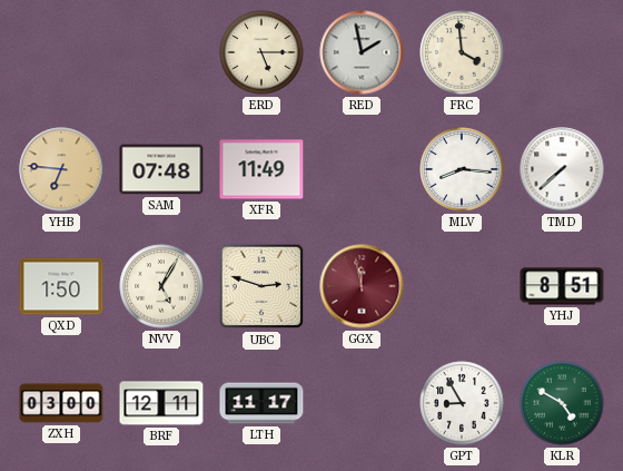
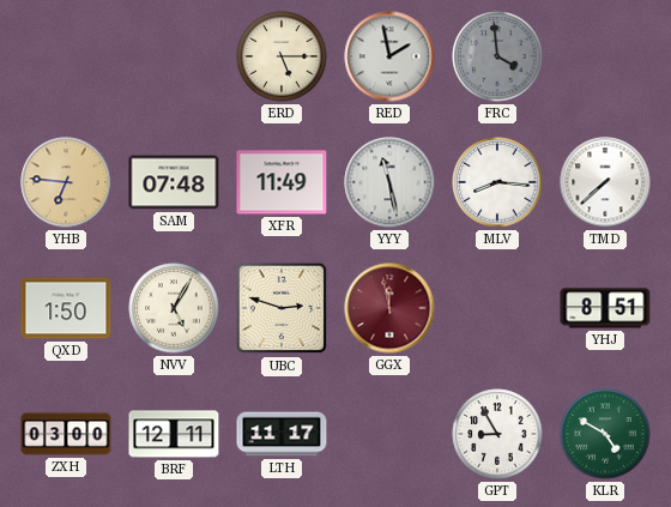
FRC dial: cream -> grey
YYY: none -> 11:28
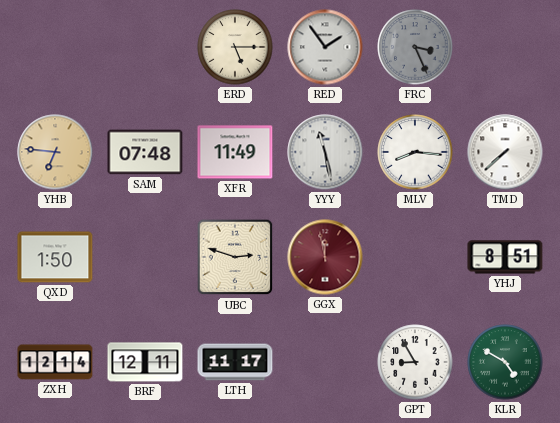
RED: 1:58 -> 1:54
FRC: 3:59 -> 3:26
NVV: 5:05 -> none
ZXH: 03:00 -> 12:14
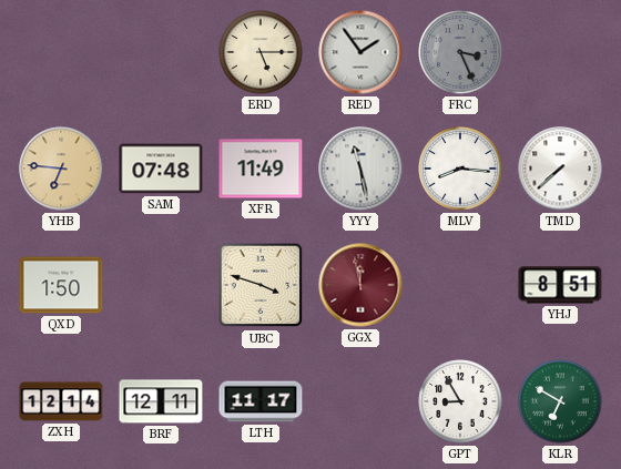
UBC: 2:48 -> 3:48
KLR: 4:50 -> 6:50
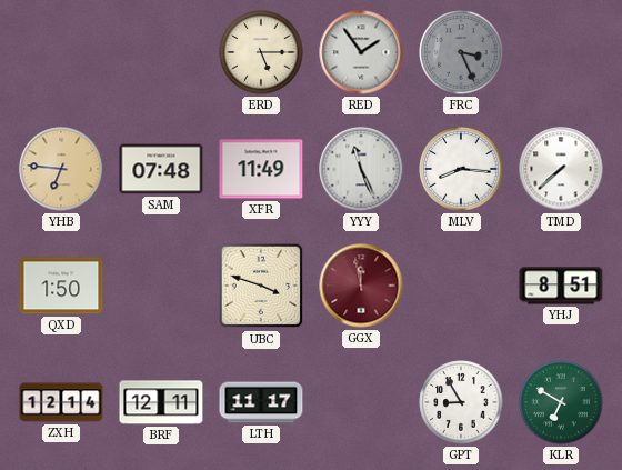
YYY: 11:28 -> 11:26
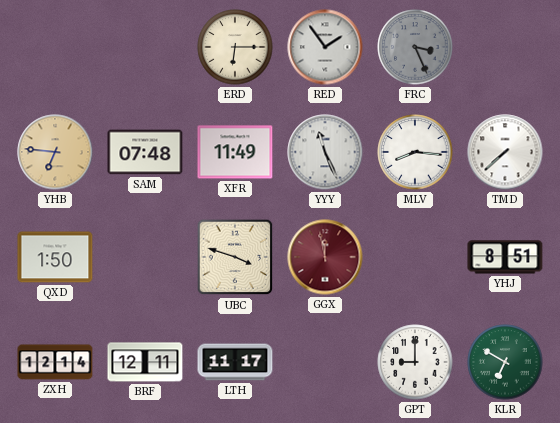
ERD: 5:15 -> 6:15
GPT: 8:55 -> 9:00
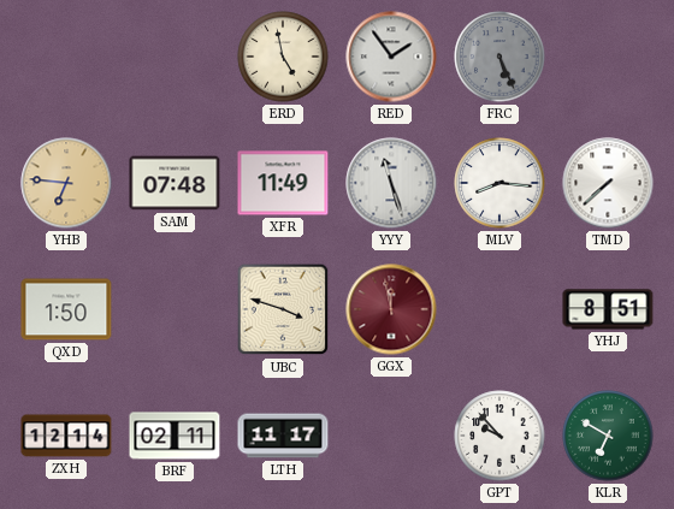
ERD: 6:15 -> 4:58
FRC: 3:26 -> 5:26
YYY: 11:26 -> 11:27
BRF: 12:11 -> 02:11
GPT: 9:00 -> 9:53
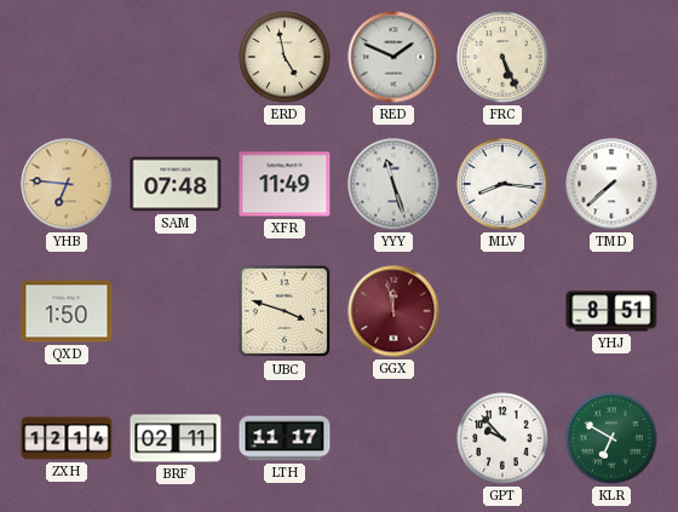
RED: 1:54 -> 1:49
FRC dial: grey -> cream
